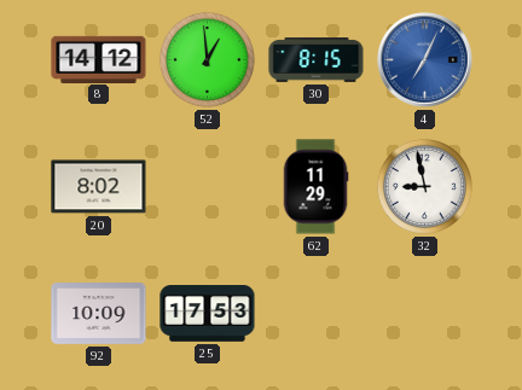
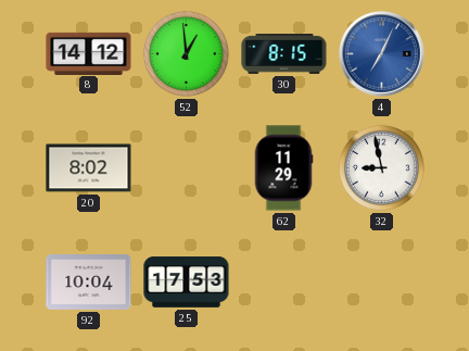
92: 10:09 -> 10:04
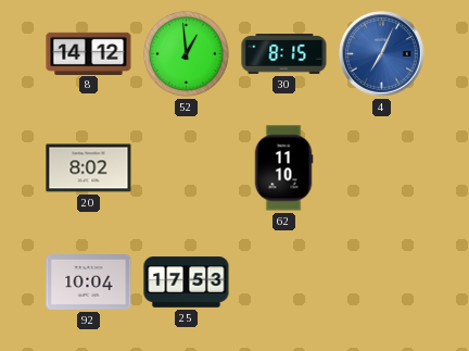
62: 11:29 -> 11:10
32: 8:58 -> none
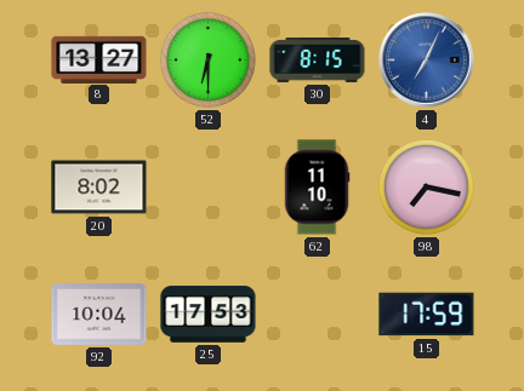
8: 14:12 -> 13:27
52: 12:59 -> 6:30
98: none -> 7:17
15: none -> 17:59
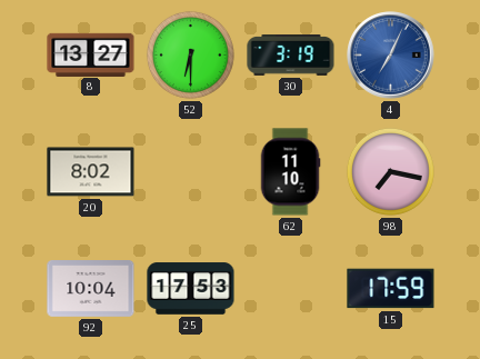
30: 8:15 -> 3:19
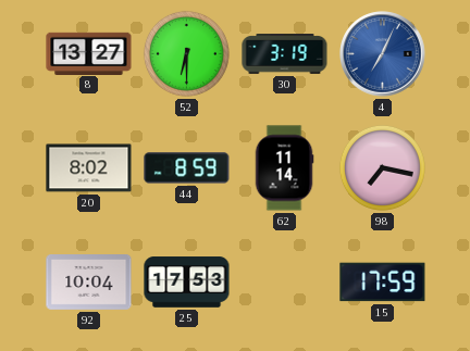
44: none -> 8:59
62: 11:10 -> 11:14
